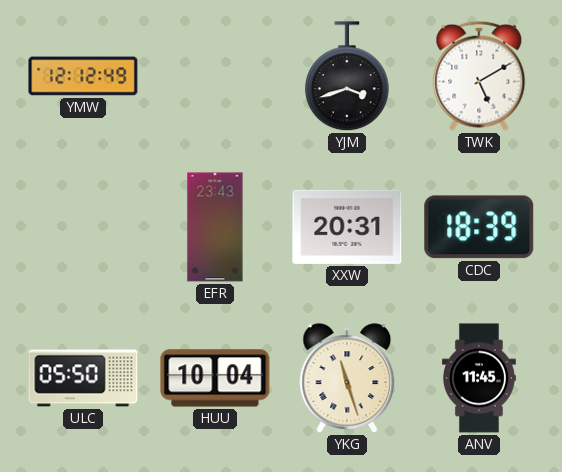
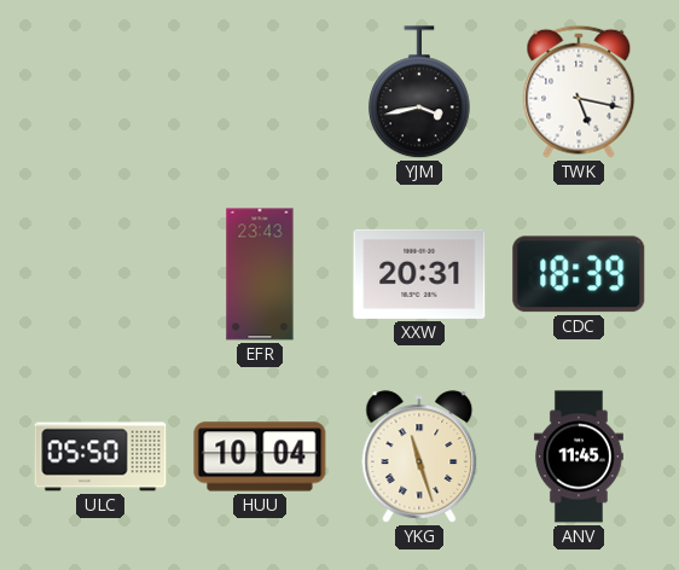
YMW: 12:12 -> none
YJM: 3:42 -> 3:43
TWK: 5:10 -> 5:17
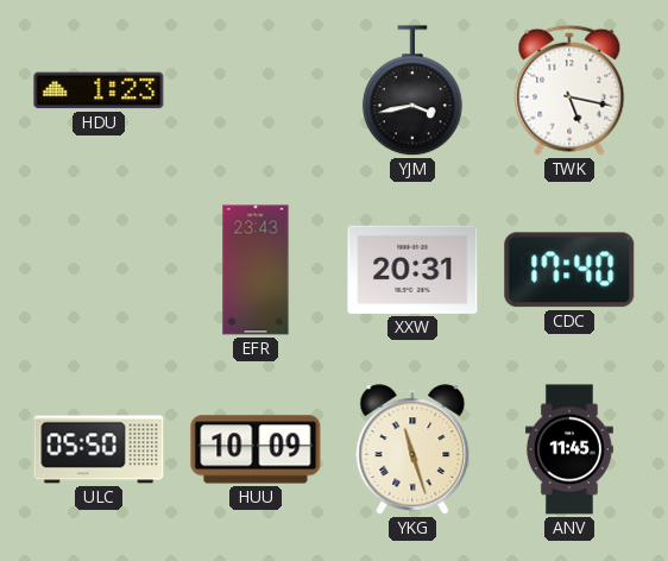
HDU: none -> 1:23
CDC: 18:39 -> 17:40
HUU: 10:04 -> 10:09
